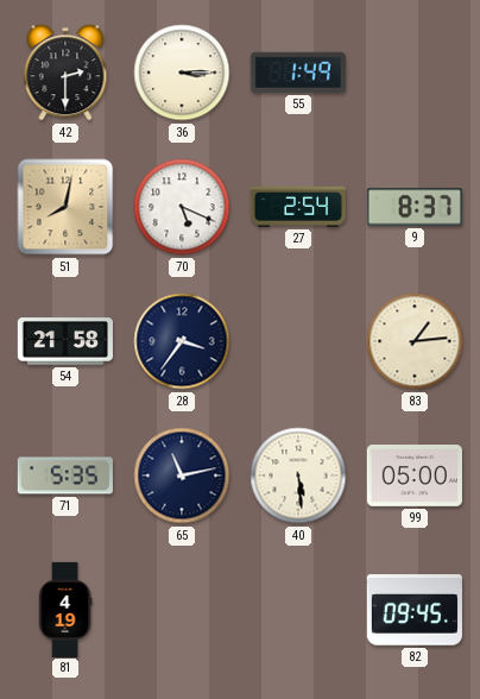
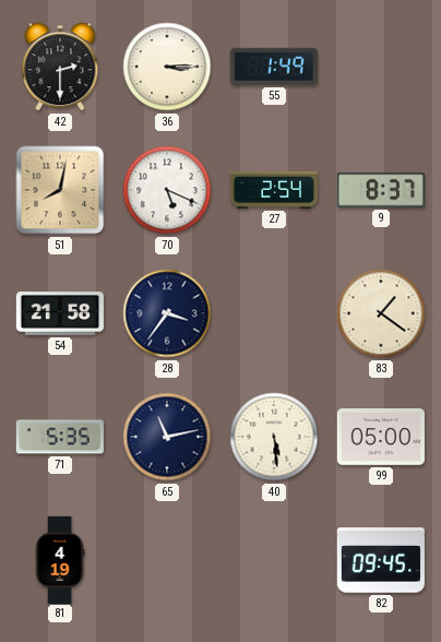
83: 1:14 -> 1:21
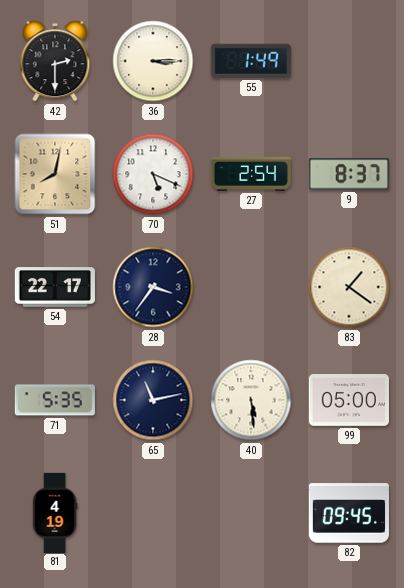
54: 21:58 -> 22:17
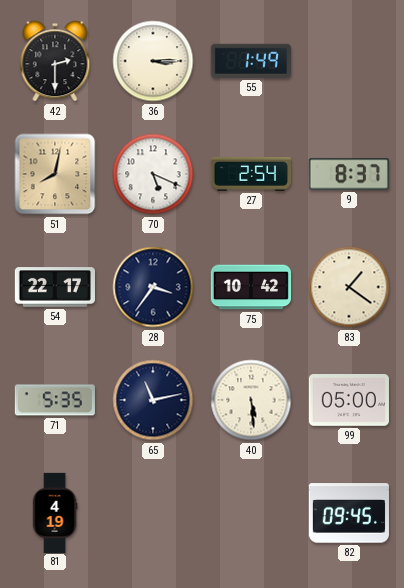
75: none -> 10:42
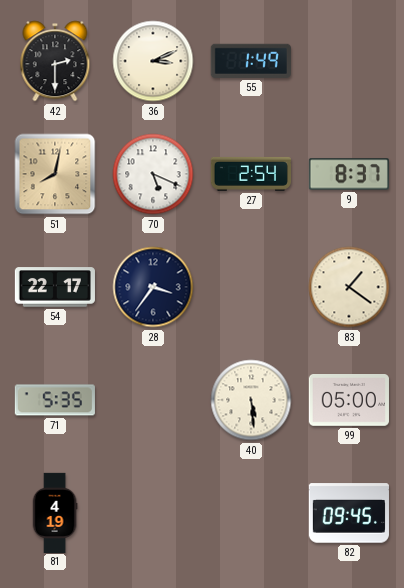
36: 3:15 -> 3:11
75: 10:42 -> none
65: 11:13 -> none
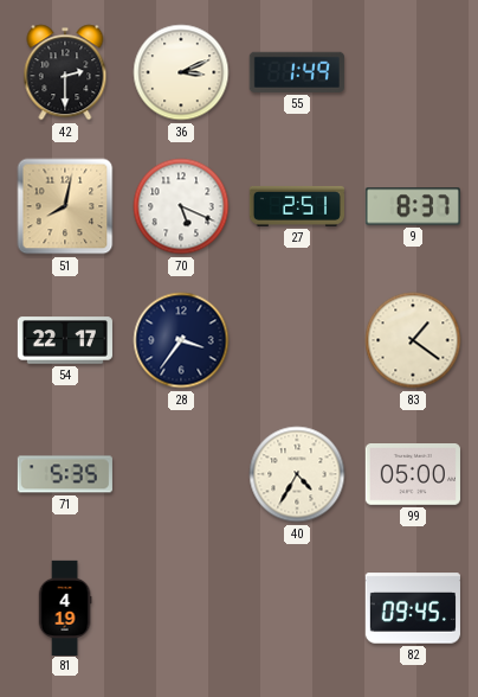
27: 2:54 -> 2:51
40: 5:29 -> 4:35
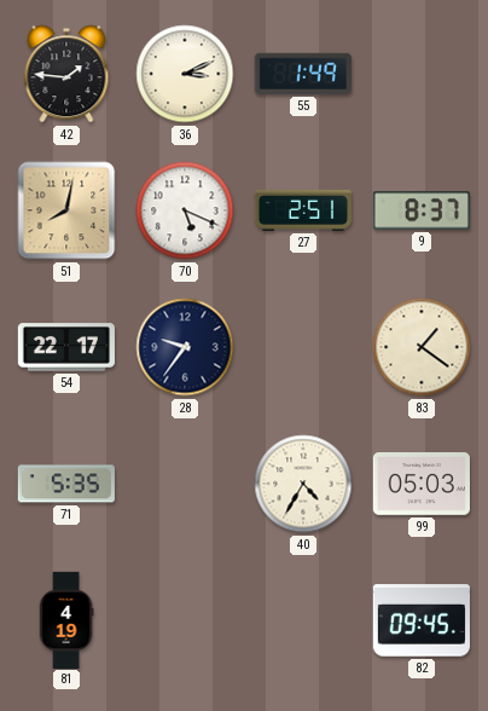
42: 2:30 -> 1:46
28: 3:36 -> 9:36
99: 05:00 -> 05:03
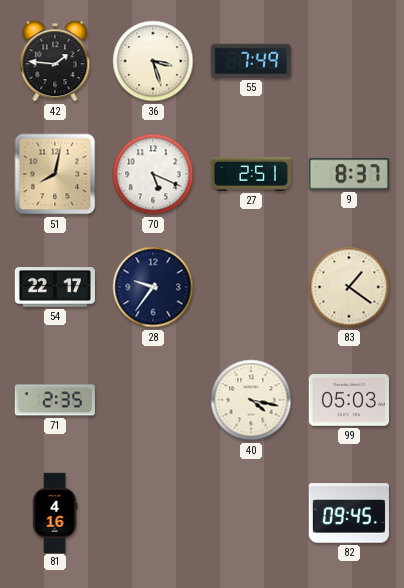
36: 3:11 -> 3:27
55: 1:49 -> 7:49
71: 5:35 -> 2:35
40: 4:35 -> 4:17
81: 4:19 -> 4:16
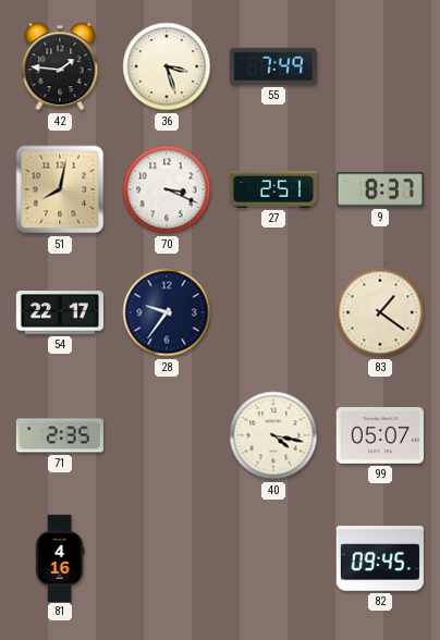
70: 5:19 -> 3:19
99: 05:03 -> 05:07
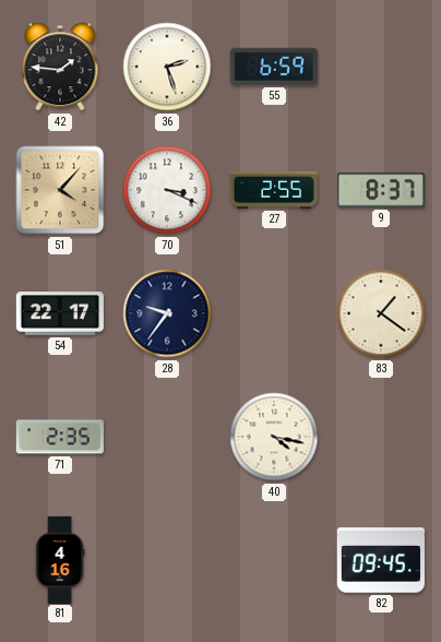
36: 3:27 -> 2:27
55: 7:49 -> 6:59
51: 8:02 -> 4:07
27: 2:51 -> 2:55
99: 05:07 -> none
